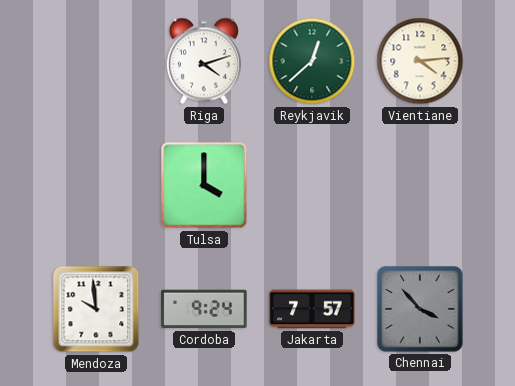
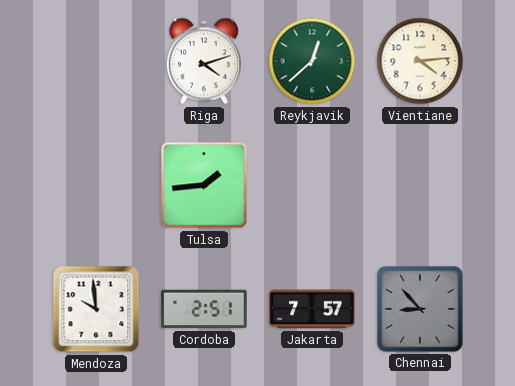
Tulsa: 4:00 -> 1:44
Cordoba: 9:24 -> 2:51
Chennai: 3:53 -> 8:53
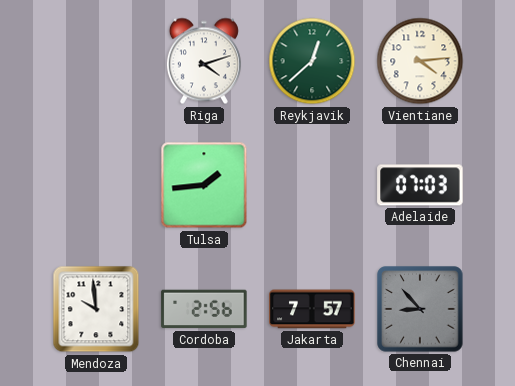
Adelaide: none -> 07:03
Cordoba: 2:51 -> 2:56
